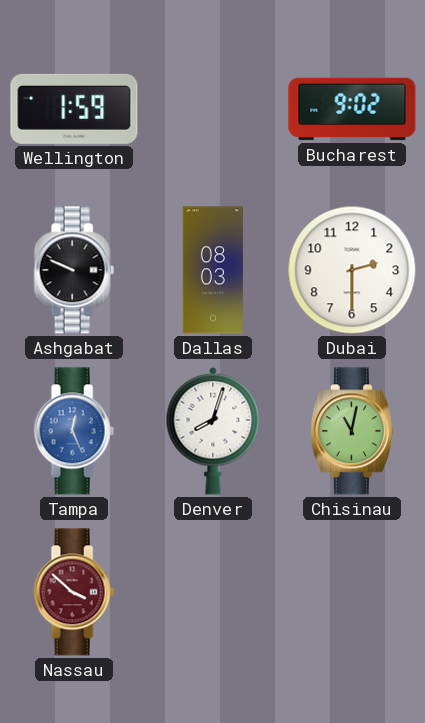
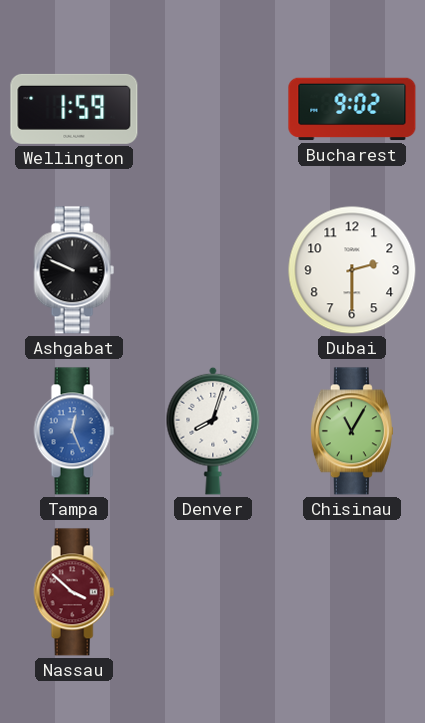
Dallas: 08:03 -> none
Chisinau: 11:02 -> 11:05
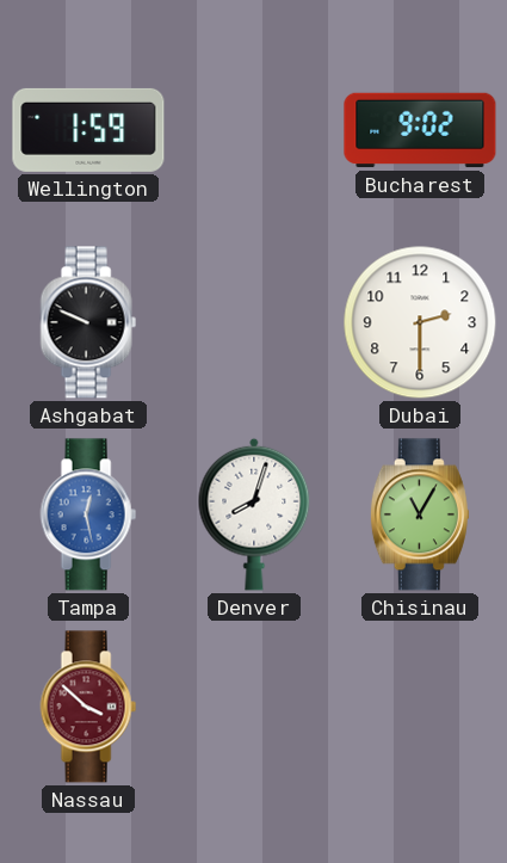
Tampa: 12:26 -> 12:28
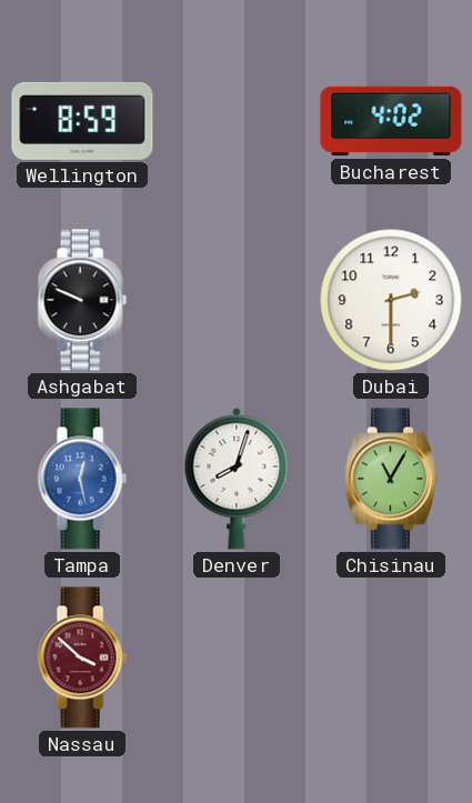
Wellington: 1:59 -> 8:59
Bucharest: 9:02 -> 4:02
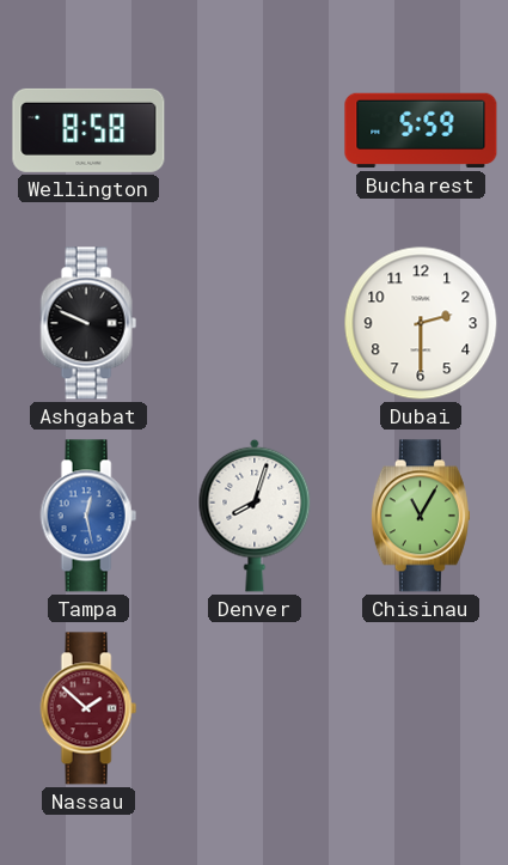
Wellington: 8:59 -> 8:58
Bucharest: 4:02 -> 5:59
Nassau: 3:52 -> 1:52
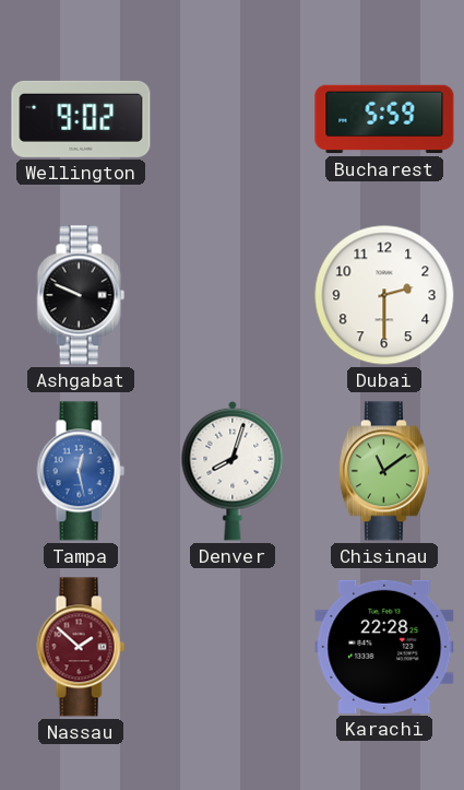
Wellington: 8:58 -> 9:02
Chisinau: 11:05 -> 11:09
Karachi: none -> 22:28
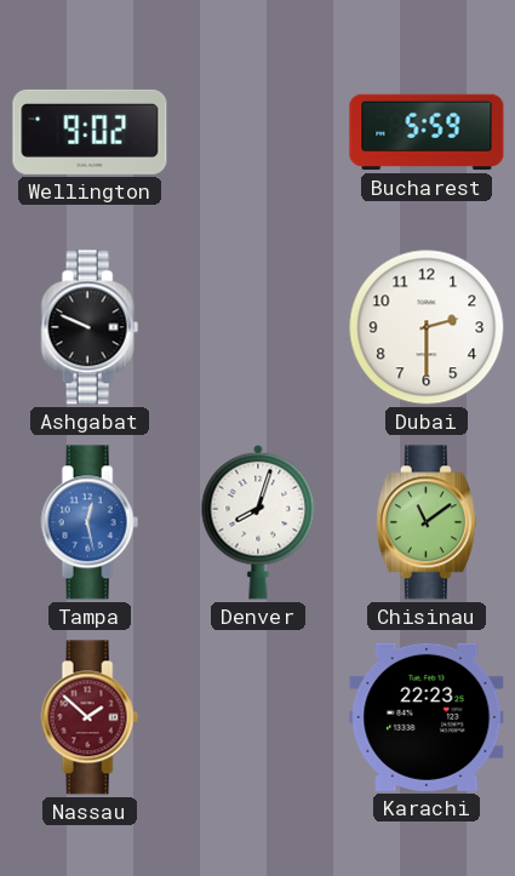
Karachi: 22:28 -> 22:23
